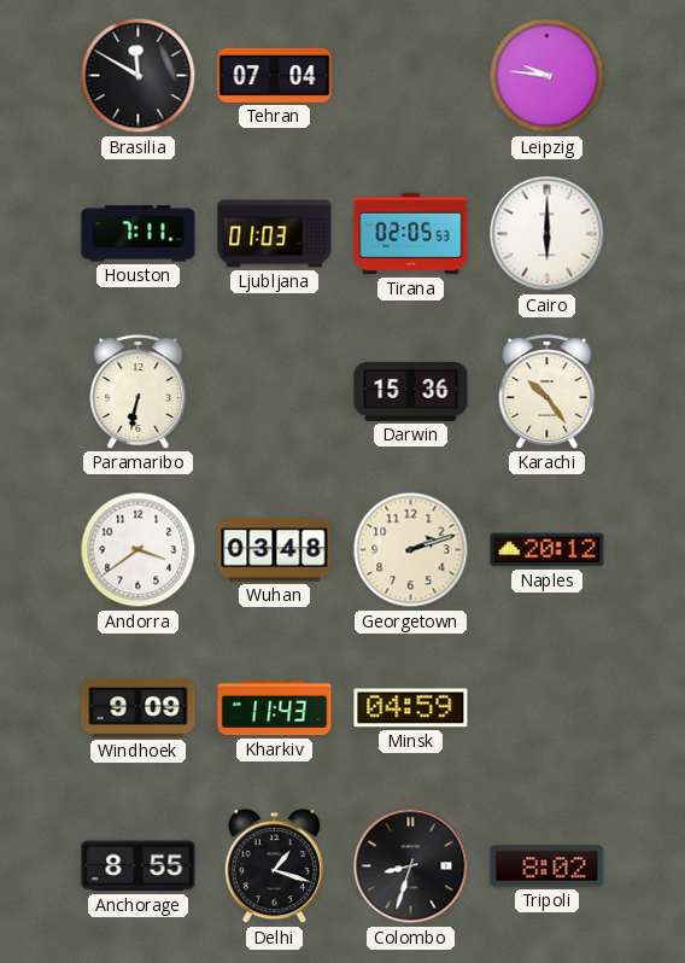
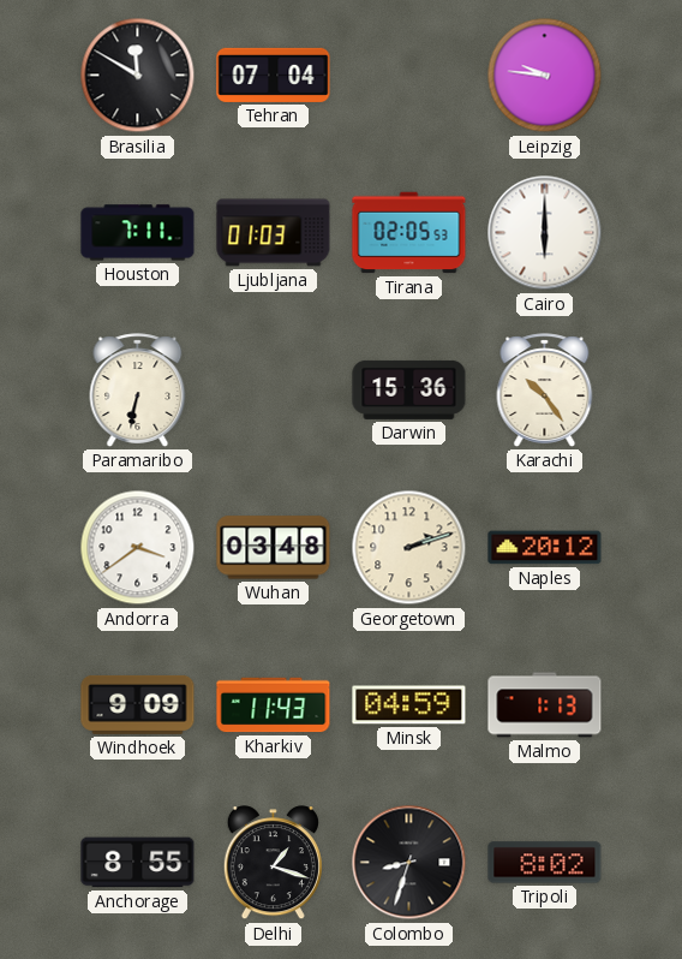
Malmo: none -> 1:13
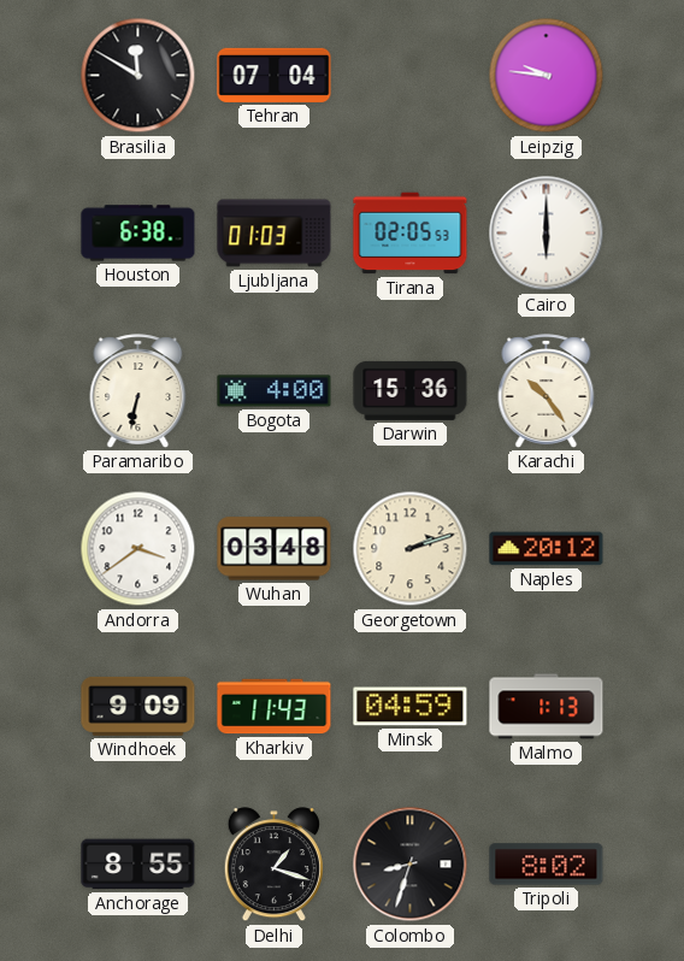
Houston: 7:11 -> 6:38
Bogota: none -> 4:00
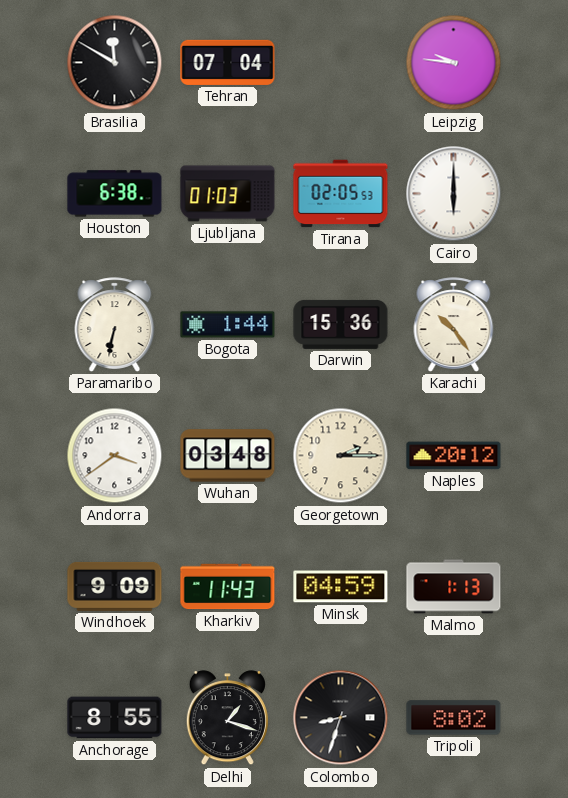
Bogota: 4:00 -> 1:44
Georgetown: 2:12 -> 2:15
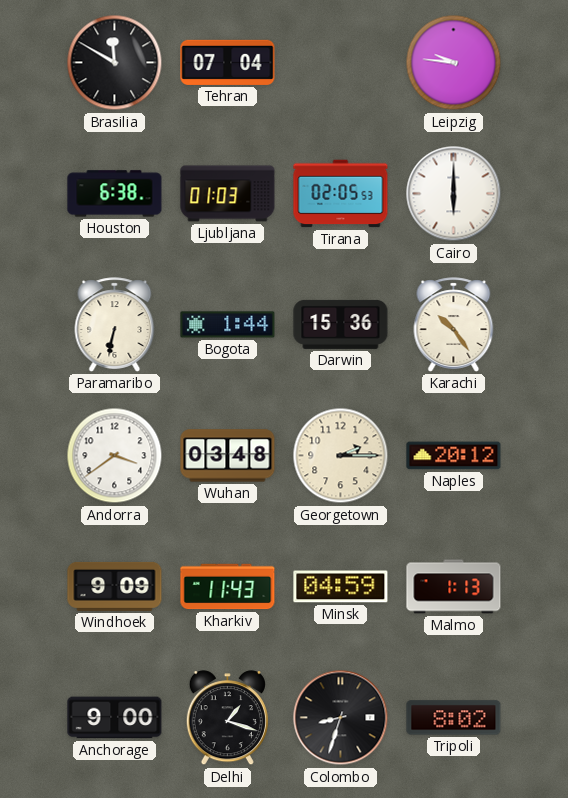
Anchorage: 8:55 -> 9:00
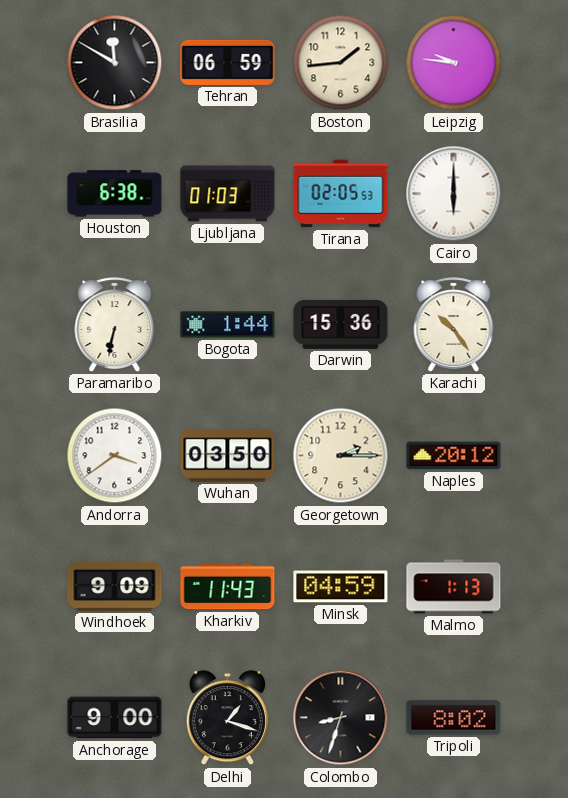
Tehran: 07:04 -> 06:59
Boston: none -> 1:44
Wuhan: 03:48 -> 03:50
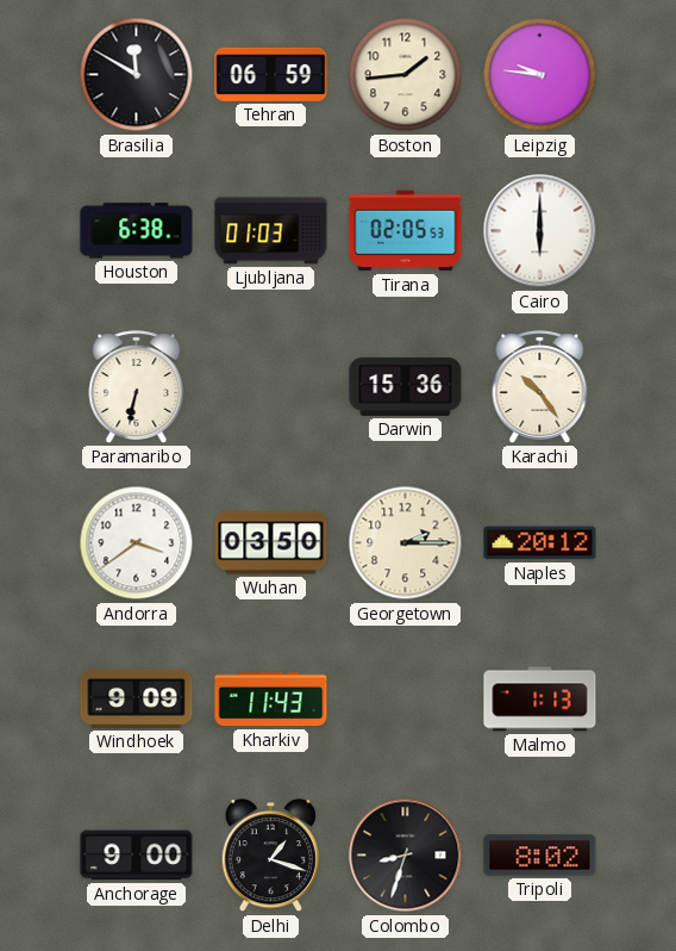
Bogota: 1:44 -> none
Minsk: 04:59 -> none
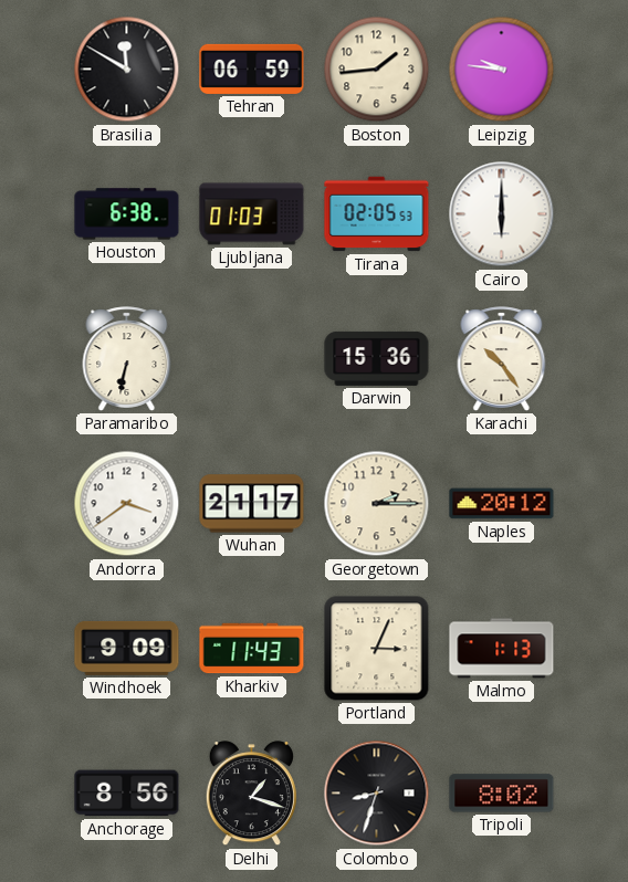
Wuhan: 03:50 -> 21:17
Portland: none -> 3:04
Anchorage: 9:00 -> 8:56
